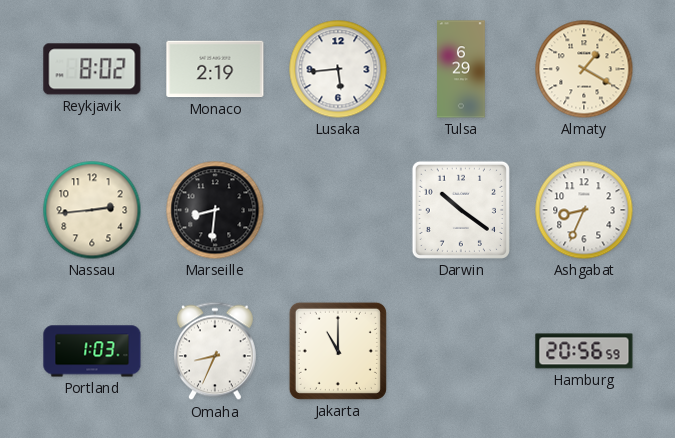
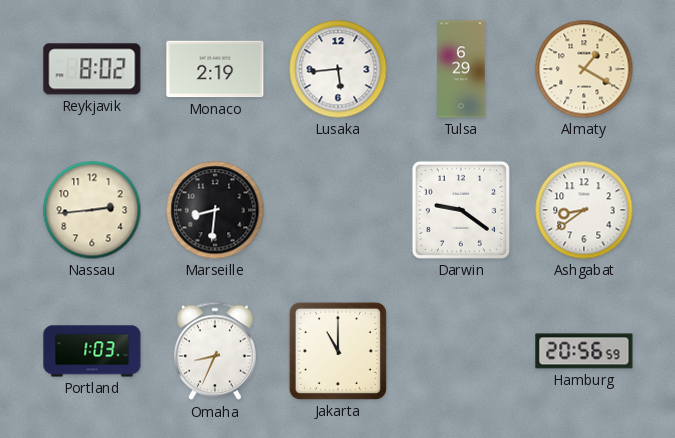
Darwin: 10:21 -> 9:21
Ashgabat: 8:34 -> 8:39
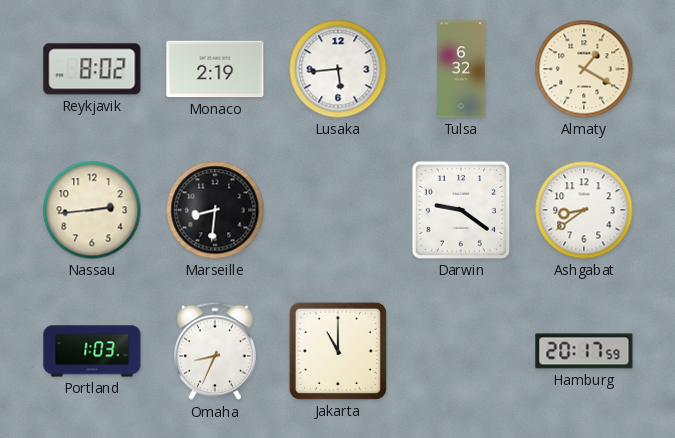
Tulsa: 6:29 -> 6:32
Hamburg: 20:56 -> 20:17
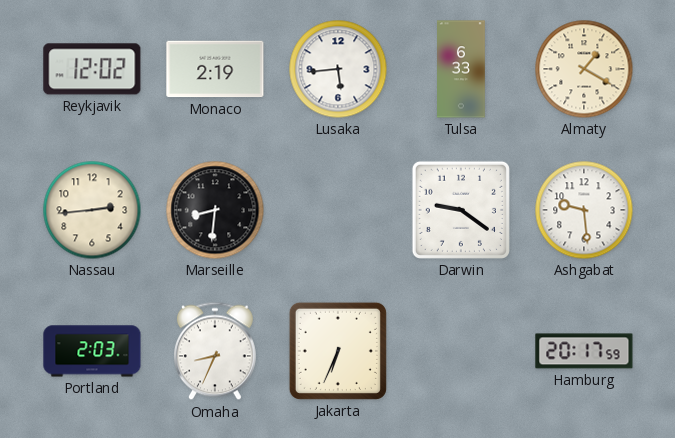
Reykjavik: 8:02 -> 12:02
Tulsa: 6:32 -> 6:33
Ashgabat: 8:39 -> 9:29
Portland: 1:03 -> 2:03
Jakarta: 11:00 -> 6:34
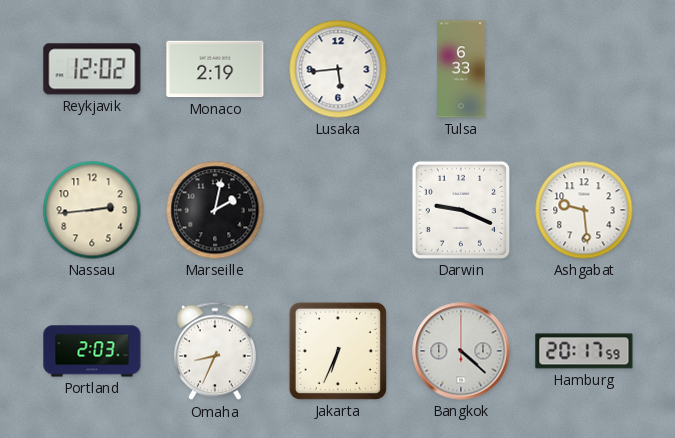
Almaty: 1:20 -> none
Marseille: 8:31 -> 2:02
Darwin: 9:21 -> 9:19
Bangkok: none -> 4:22
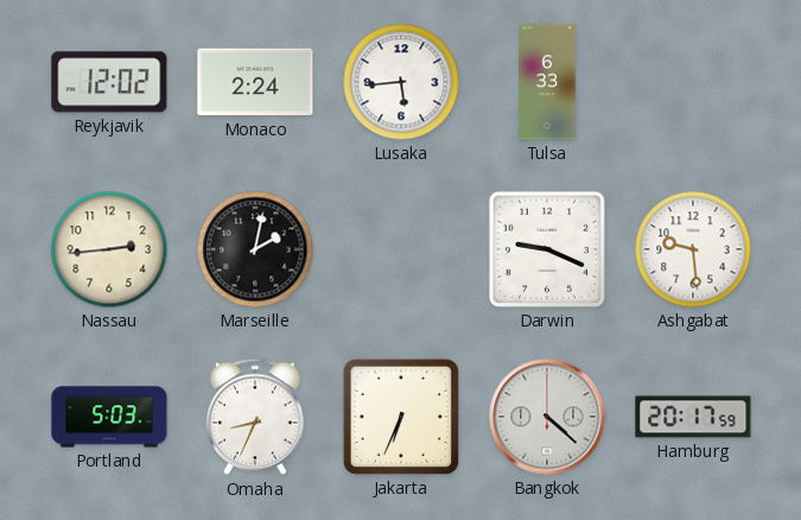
Monaco: 2:19 -> 2:24
Portland: 2:03 -> 5:03
